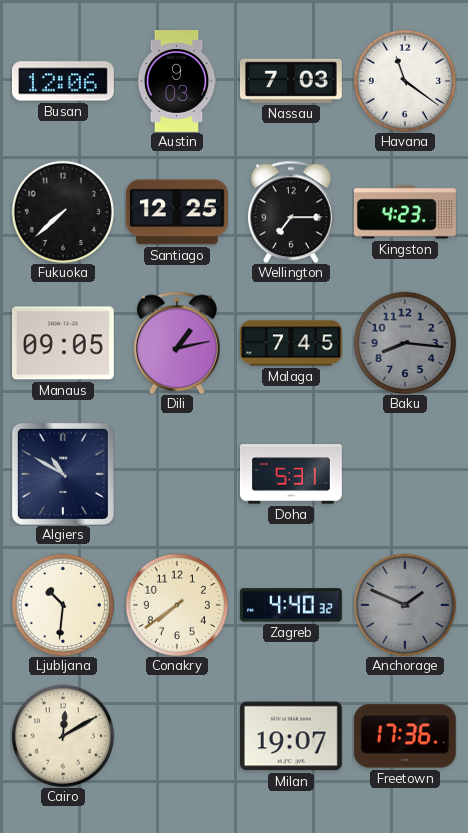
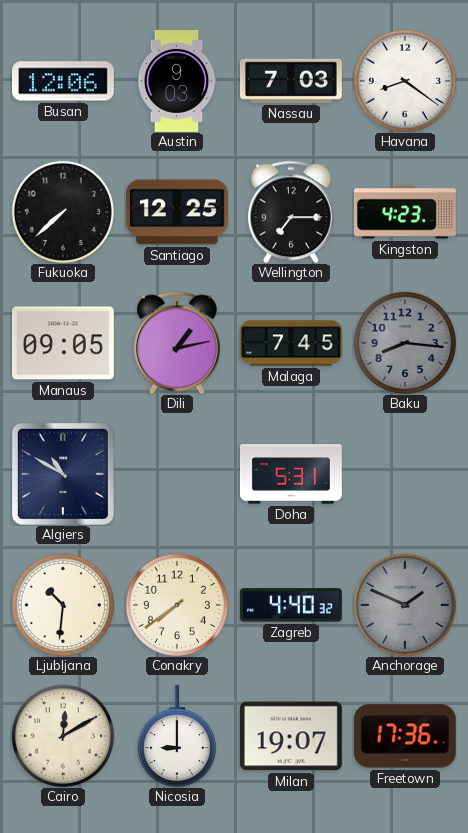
Havana: 11:21 -> 8:21
Nicosia: none -> 9:00
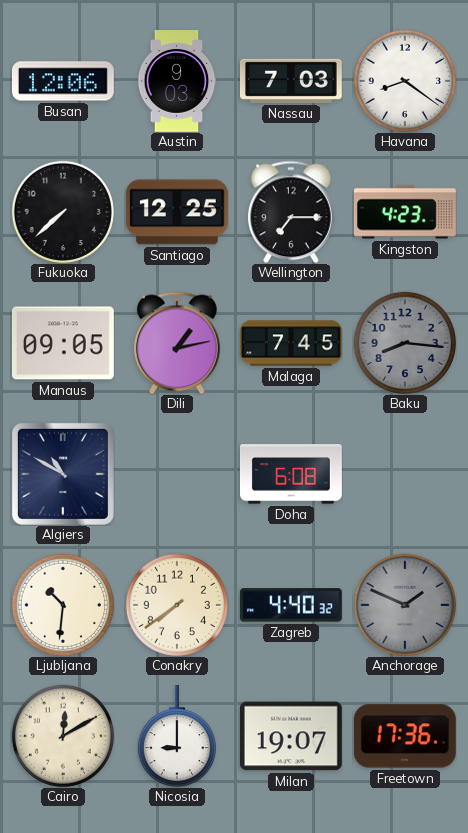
Doha: 5:31 -> 6:08
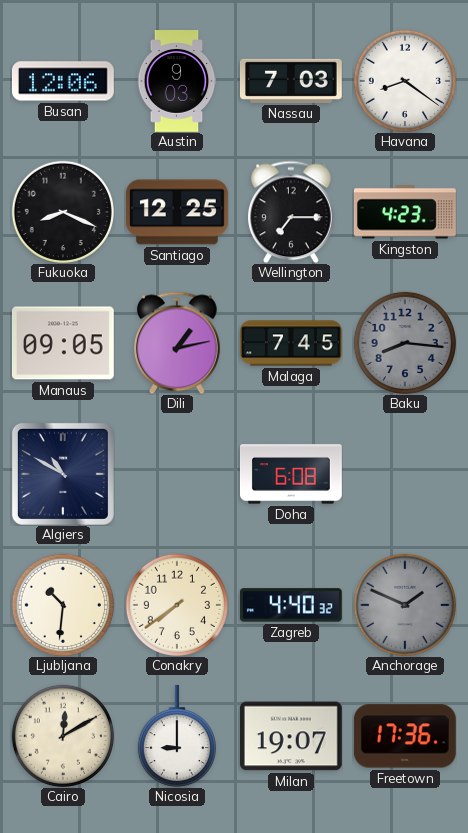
Fukuoka: 7:38 -> 8:19
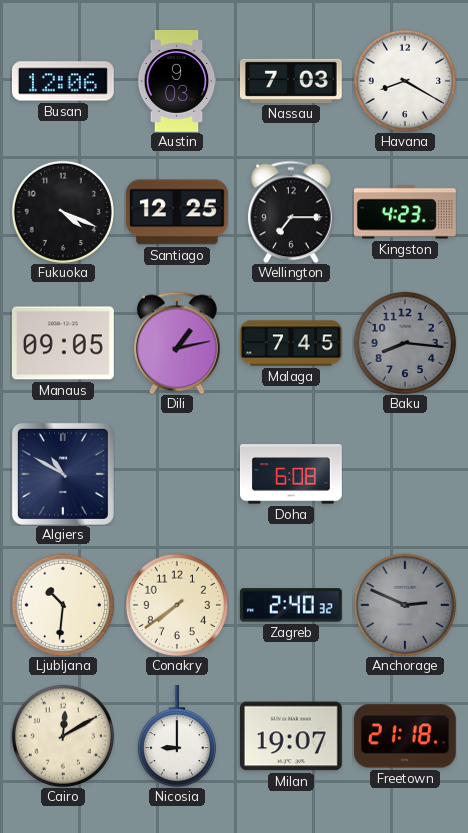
Havana: 8:21 -> 8:20
Fukuoka: 8:19 -> 4:19
Zagreb: 4:40 -> 2:40
Anchorage: 1:49 -> 2:49
Freetown: 17:36 -> 21:18
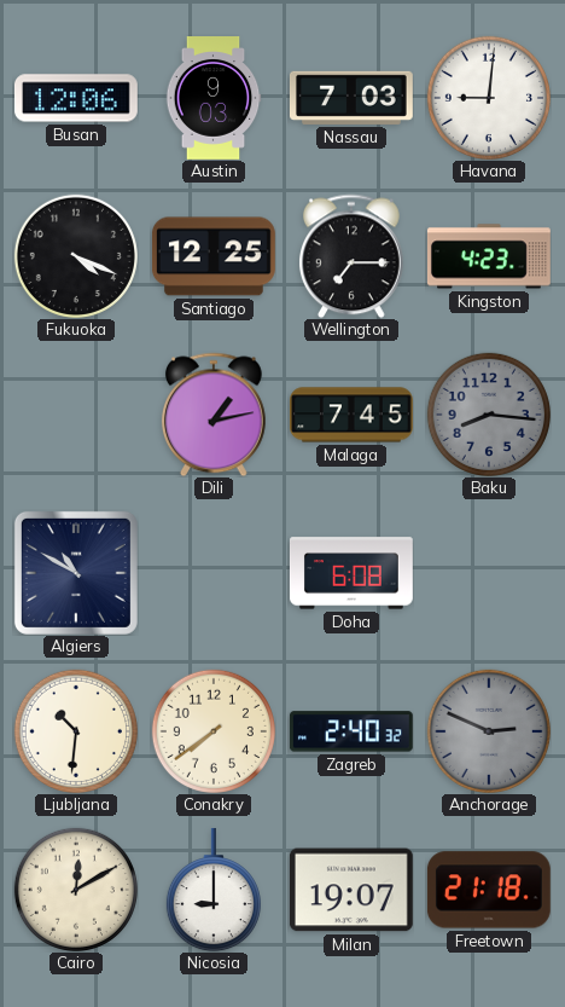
Havana: 8:20 -> 9:01
Manaus: 09:05 -> none
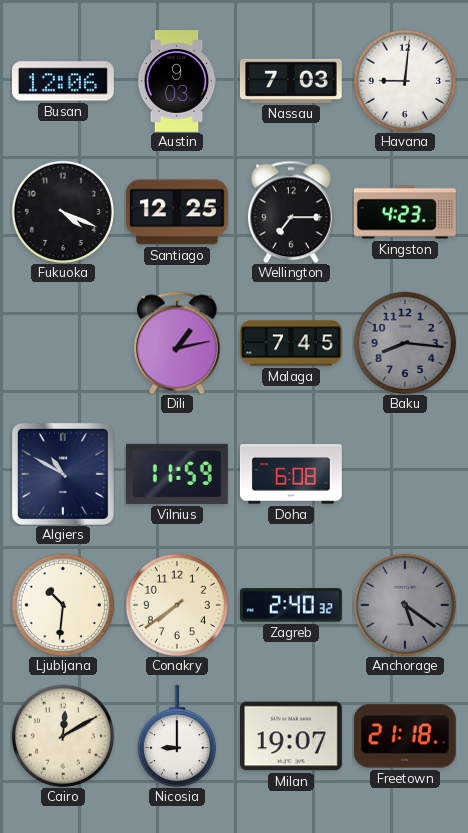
Vilnius: none -> 11:59
Anchorage: 2:49 -> 5:21
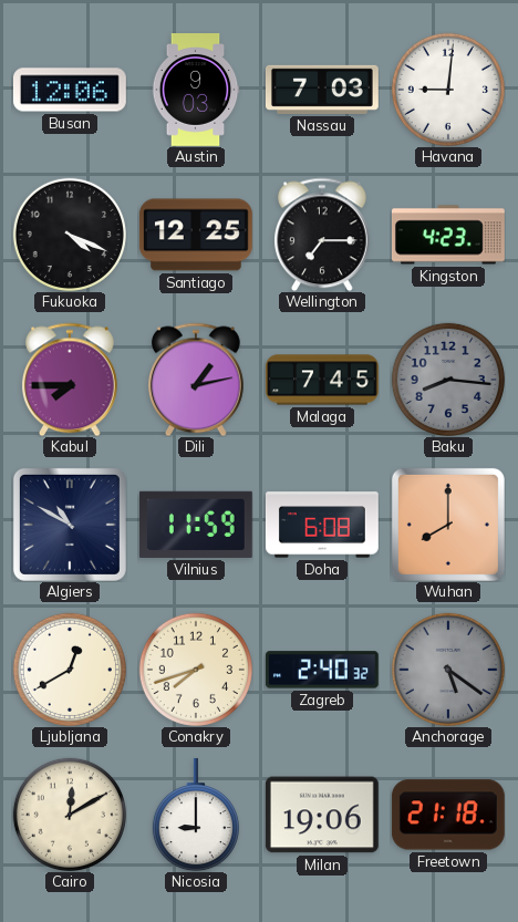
Kabul: none -> 7:45
Wuhan: none -> 8:00
Ljubljana: 10:31 -> 12:40
Conakry: 7:39 -> 7:42
Milan: 19:07 -> 19:06
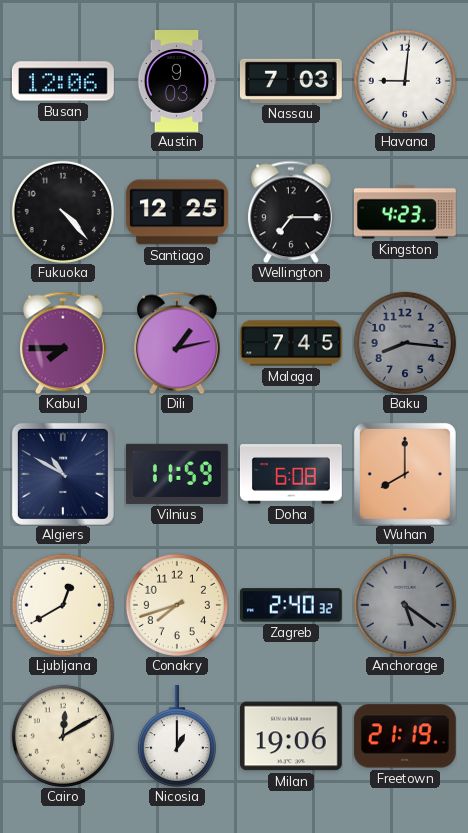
Fukuoka: 4:19 -> 4:23
Nicosia: 9:00 -> 1:00
Freetown: 21:18 -> 21:19
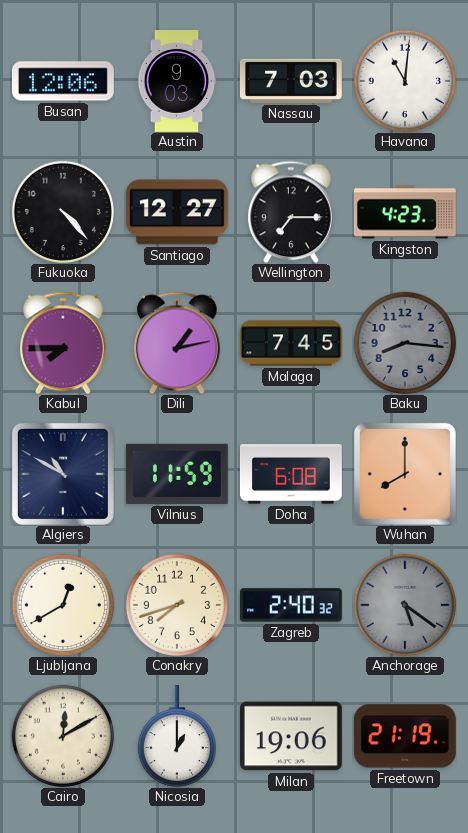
Havana: 9:01 -> 11:01
Santiago: 12:25 -> 12:27
